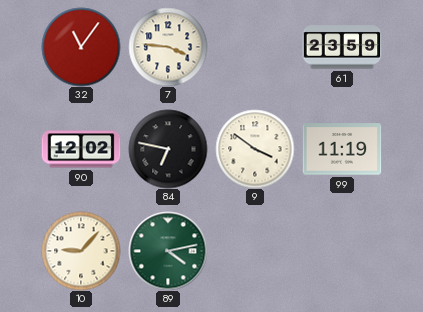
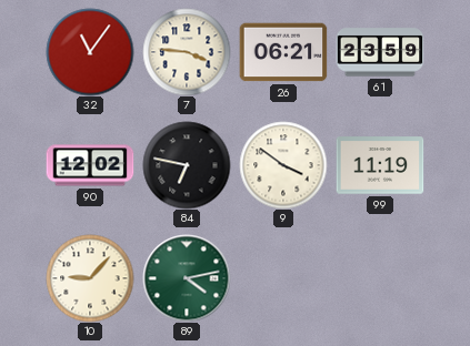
26: none -> 06:21
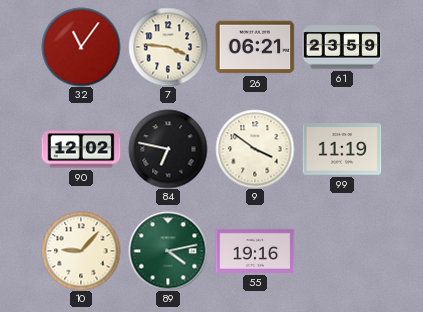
55: none -> 19:16
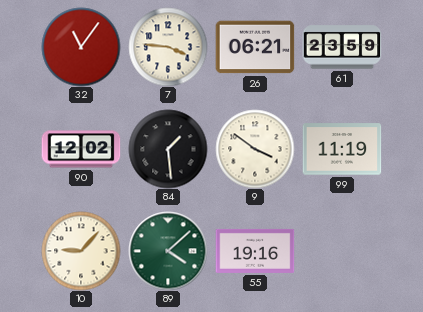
84: 6:47 -> 1:29
89: 4:13 -> 4:08
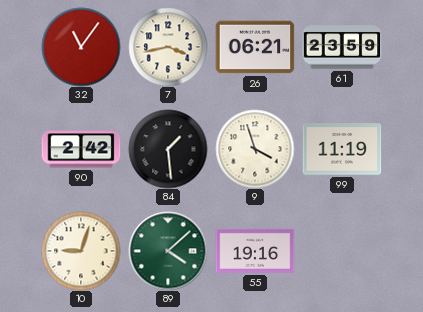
7: 3:46 -> 3:43
90: 12:02 -> 2:42
9: 3:51 -> 3:57
10: 9:07 -> 9:03
